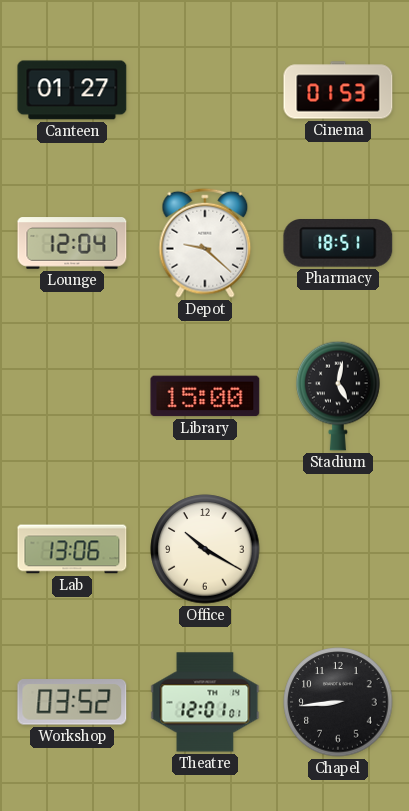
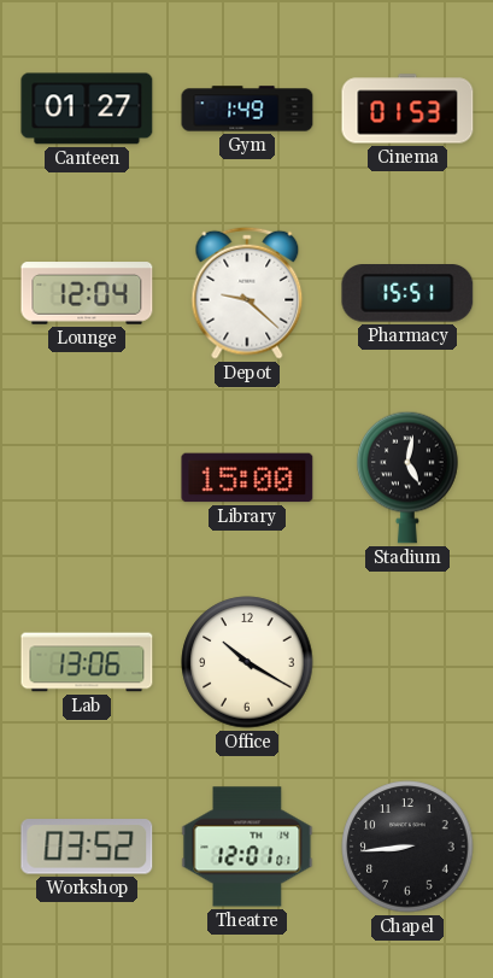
Gym: none -> 1:49
Pharmacy: 18:51 -> 15:51
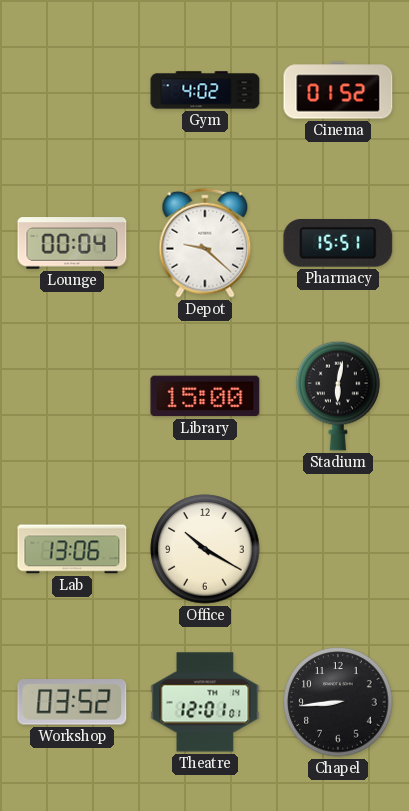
Canteen: 01:27 -> none
Gym: 1:49 -> 4:02
Cinema: 01:53 -> 01:52
Lounge: 12:04 -> 00:04
Stadium: 5:02 -> 6:02
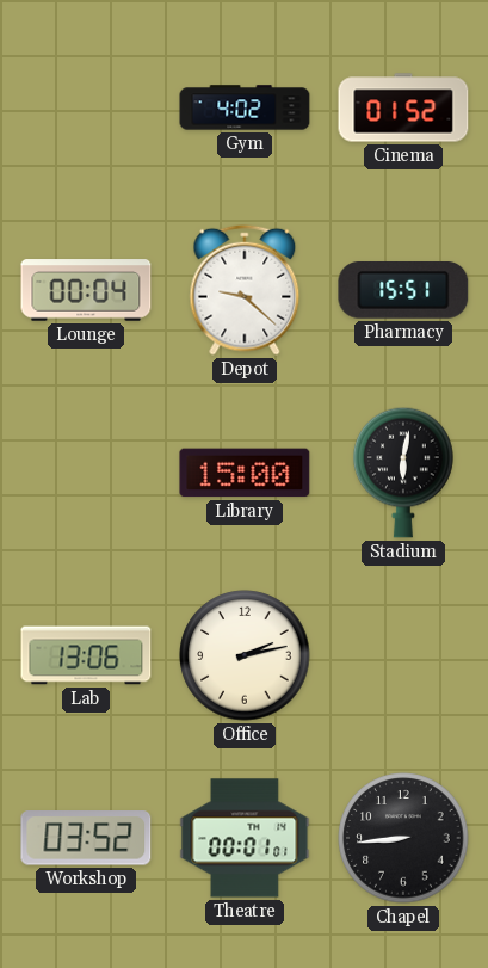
Office: 10:20 -> 2:13
Theatre: 12:01 -> 00:01
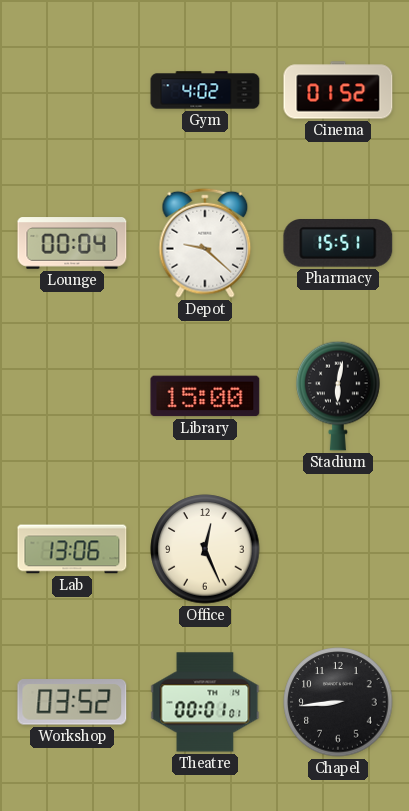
Office: 2:13 -> 12:26
